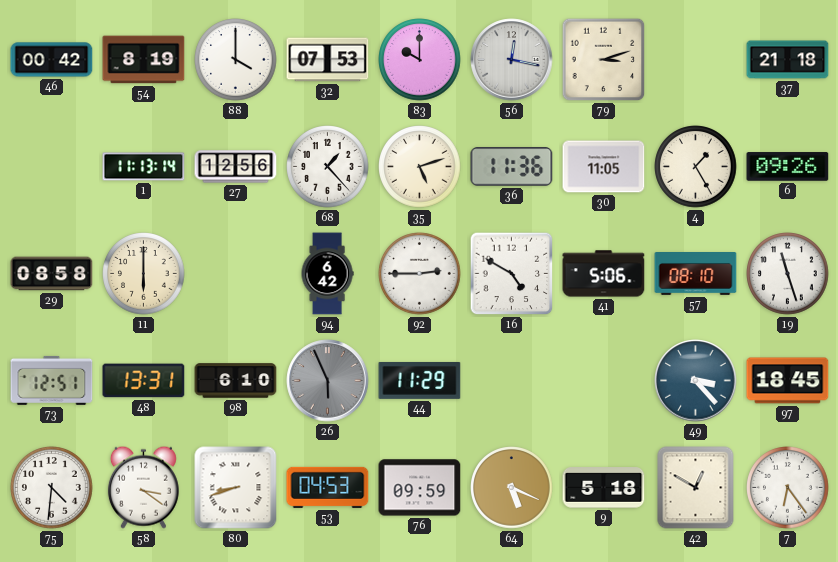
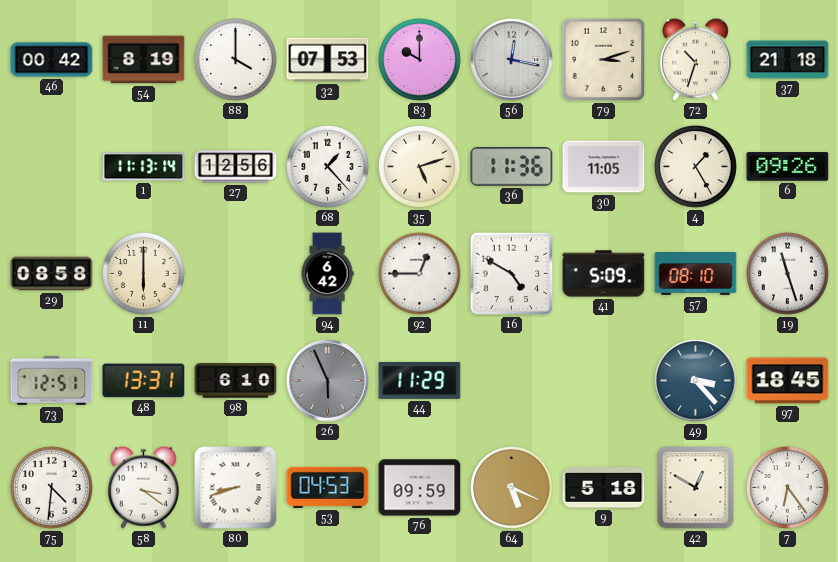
72: none -> 10:33
92: 2:45 -> 12:45
41: 5:06 -> 5:09
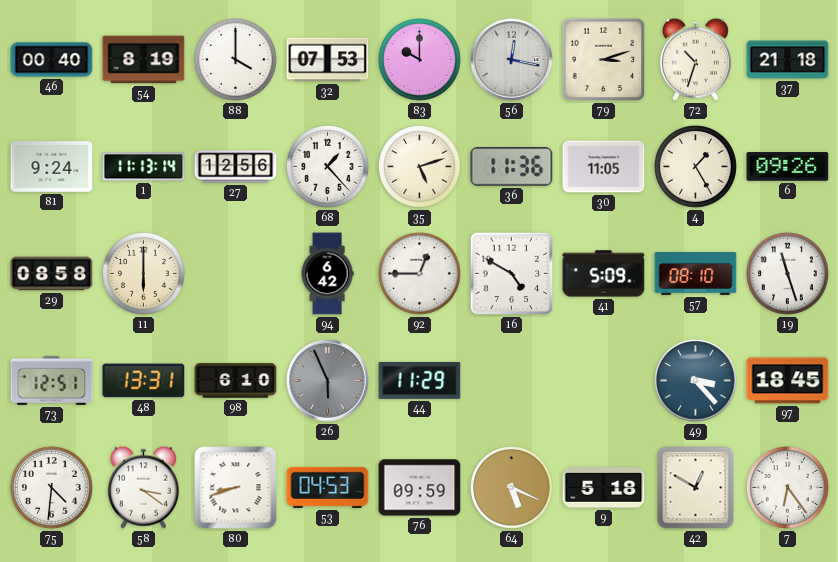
46: 00:42 -> 00:40
81: none -> 9:24
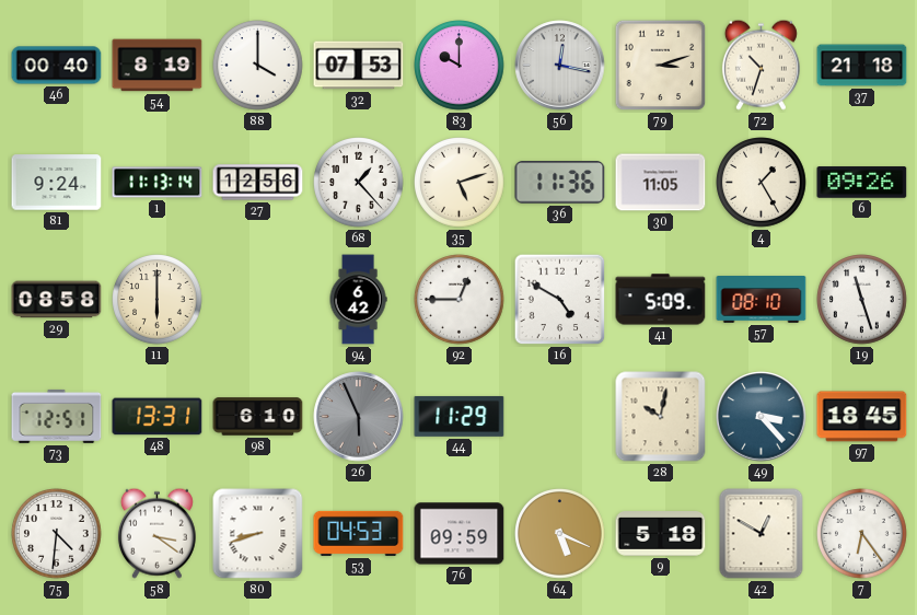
28: none -> 10:02
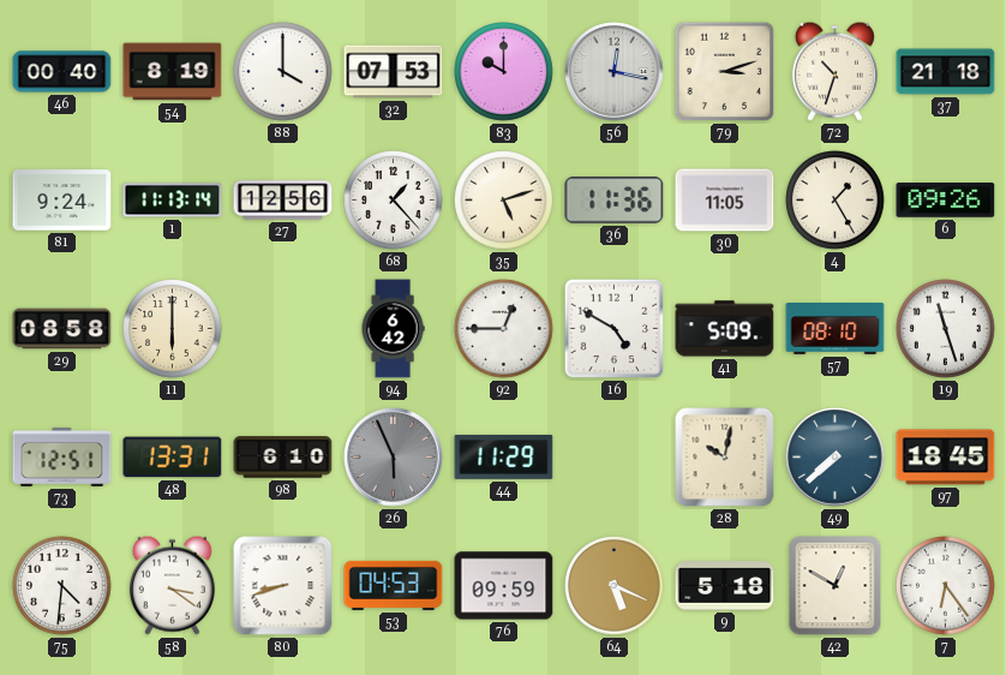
49: 3:23 -> 7:38
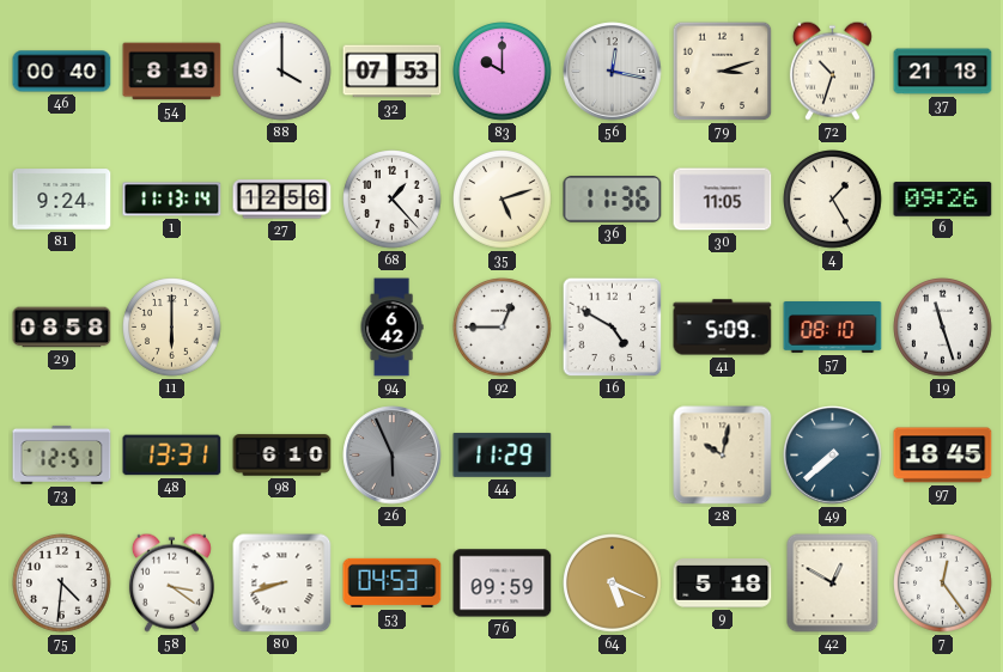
7: 6:24 -> 12:24
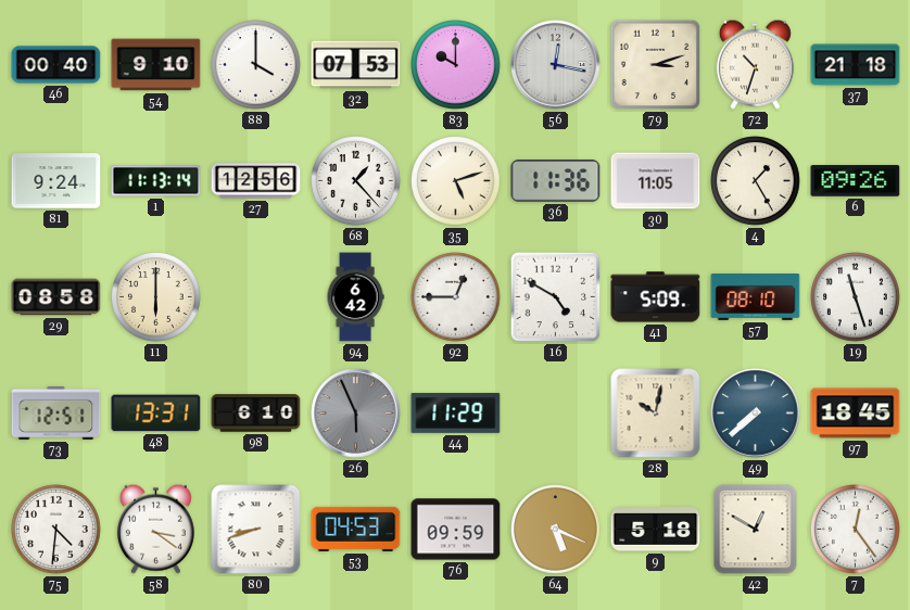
54: 8:19 -> 9:10
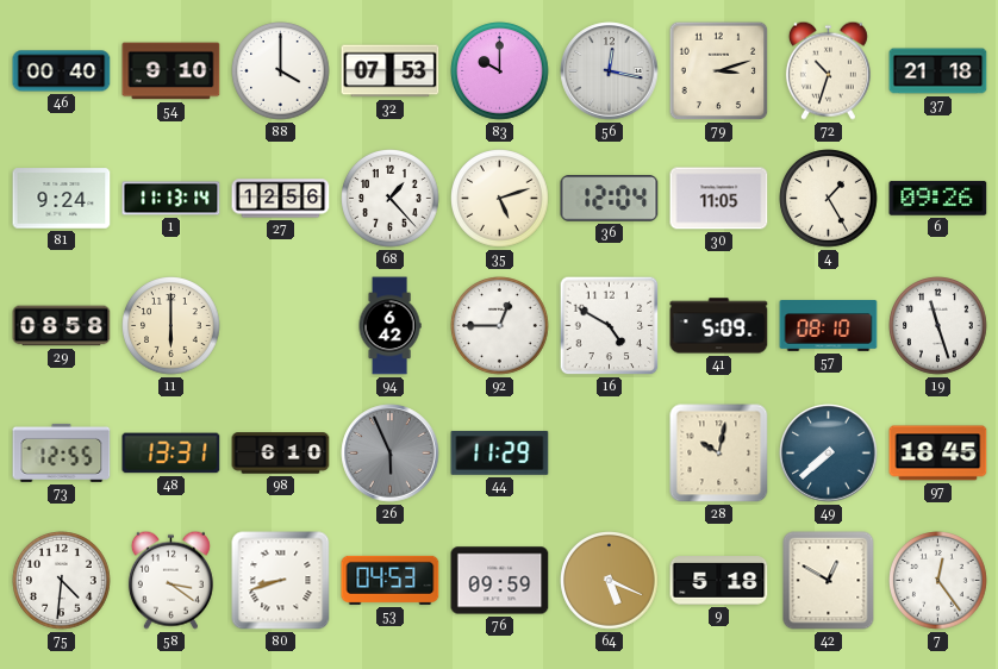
36: 11:36 -> 12:04
73: 12:51 -> 12:55
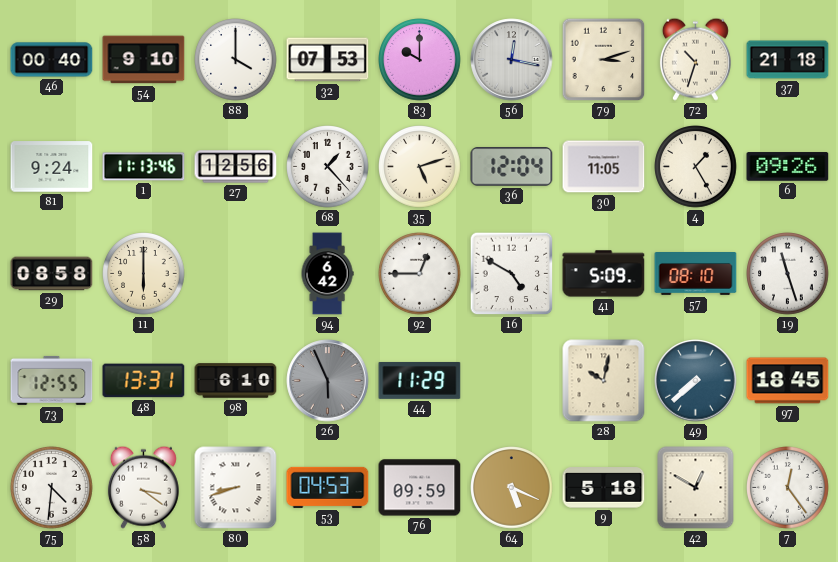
1: 11:13:14 -> 11:13:46
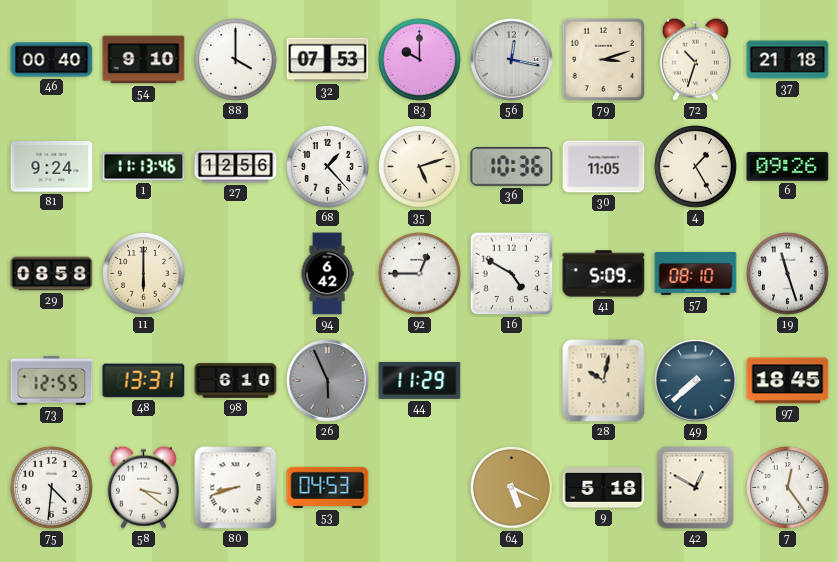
36: 12:04 -> 10:36
76: 09:59 -> none
